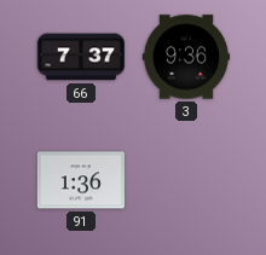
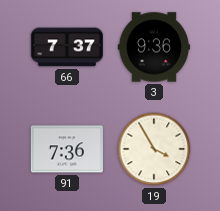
91: 1:36 -> 7:36
19: none -> 3:55
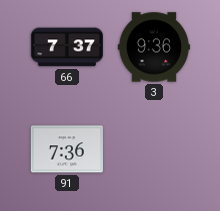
19: 3:55 -> none
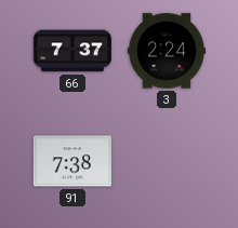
3: 9:36 -> 2:24
91: 7:36 -> 7:38
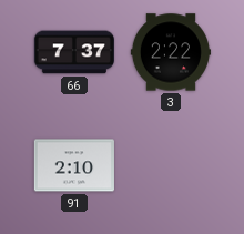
3: 2:24 -> 2:22
91: 7:38 -> 2:10
